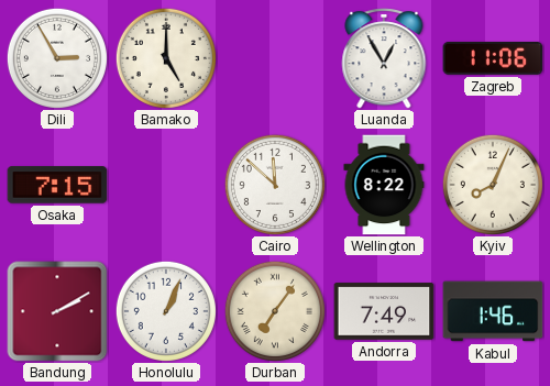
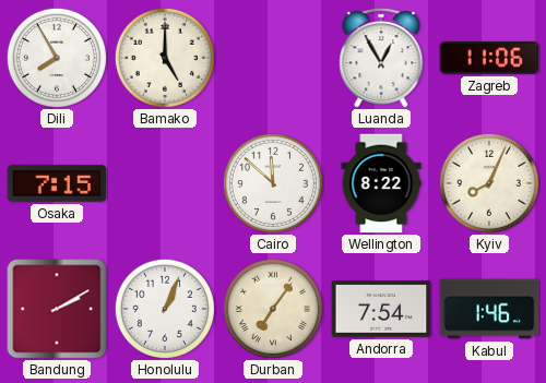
Dili: 2:55 -> 7:55
Andorra: 7:49 -> 7:54
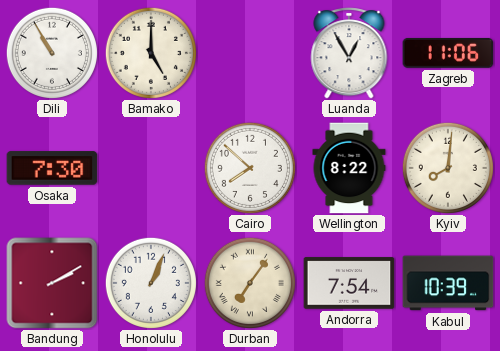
Dili: 7:55 -> 10:55
Osaka: 7:15 -> 7:30
Cairo: 11:52 -> 7:52
Kyiv: 8:04 -> 8:01
Kabul: 1:46 -> 10:39
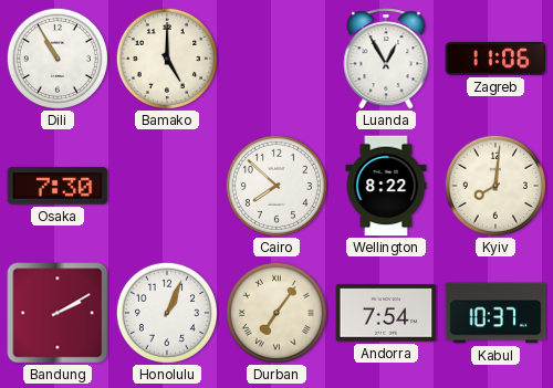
Kabul: 10:39 -> 10:37
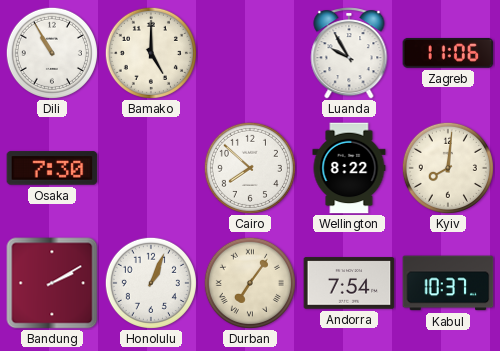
Luanda: 12:55 -> 9:55
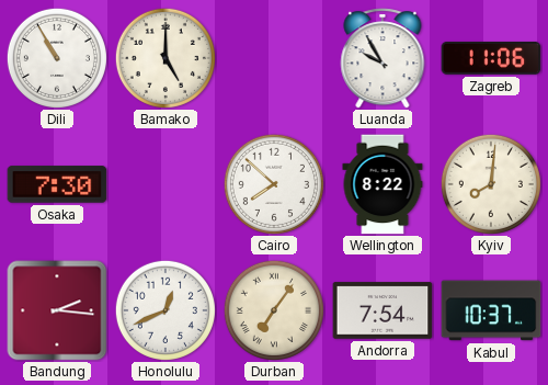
Bandung: 2:10 -> 2:16
Honolulu: 1:04 -> 12:41
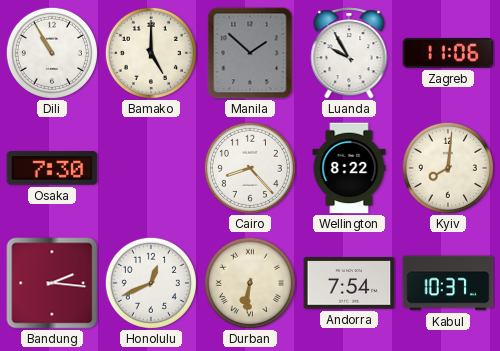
Manila: none -> 1:52
Cairo: 7:52 -> 8:23
Durban: 7:06 -> 6:31
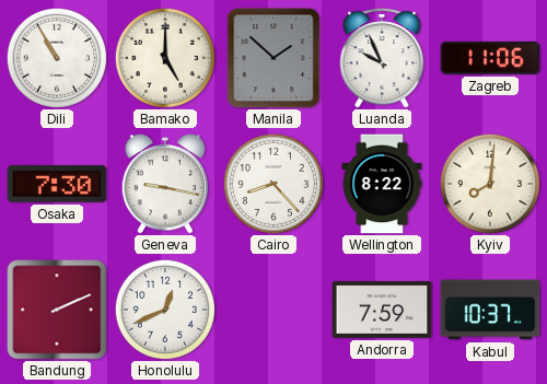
Luanda: 9:55 -> 9:56
Geneva: none -> 9:17
Bandung: 2:16 -> 2:11
Durban: 6:31 -> none
Andorra: 7:54 -> 7:59
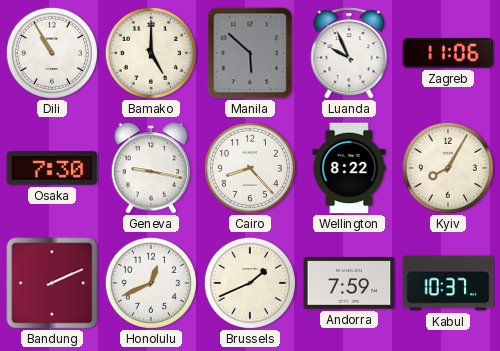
Manila: 1:52 -> 5:52
Kyiv: 8:01 -> 8:05
Brussels: none -> 1:41
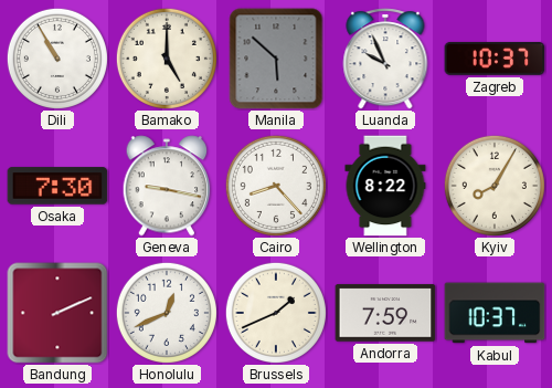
Zagreb: 11:06 -> 10:37
